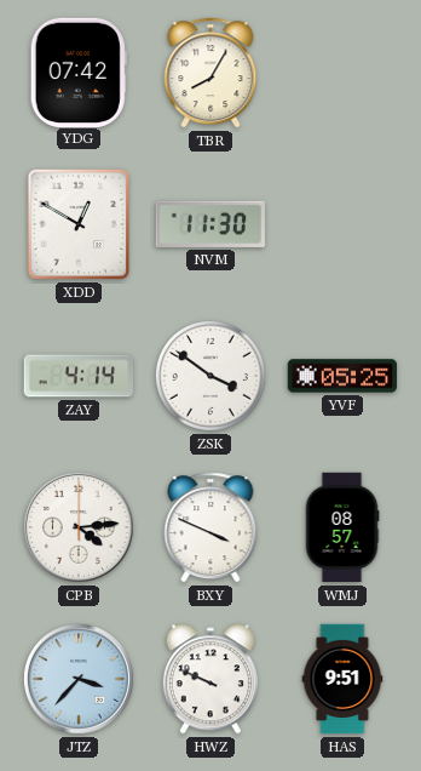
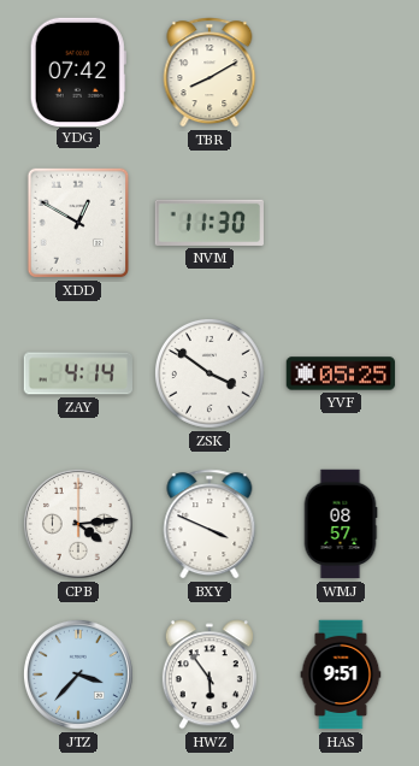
TBR: 8:05 -> 8:10
HWZ: 9:49 -> 5:54
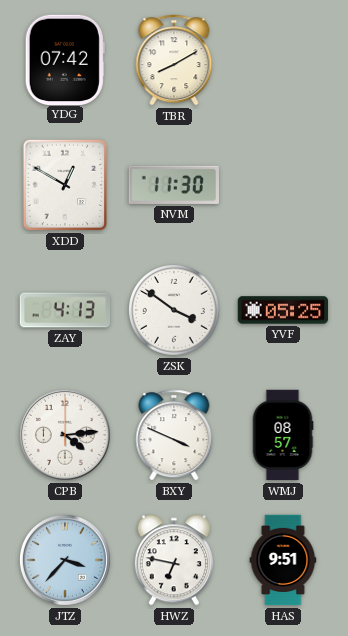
ZAY: 4:14 -> 4:13
HWZ: 5:54 -> 6:47
